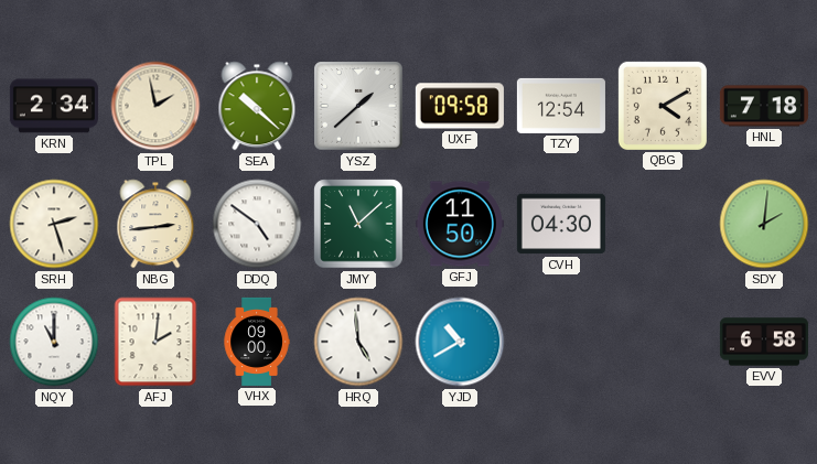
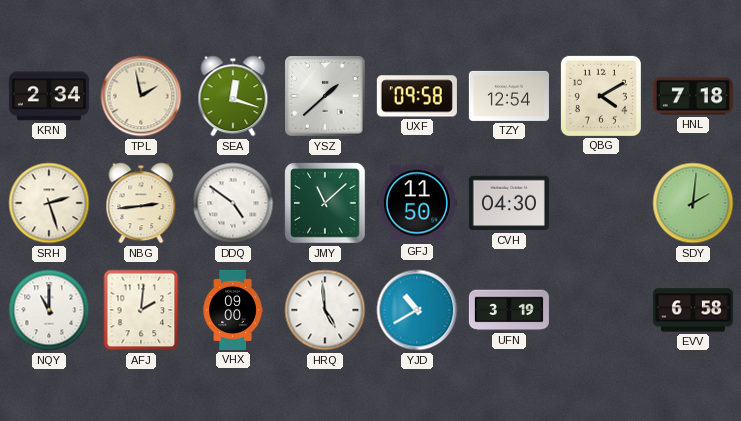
SEA: 10:22 -> 12:18
UFN: none -> 3:19
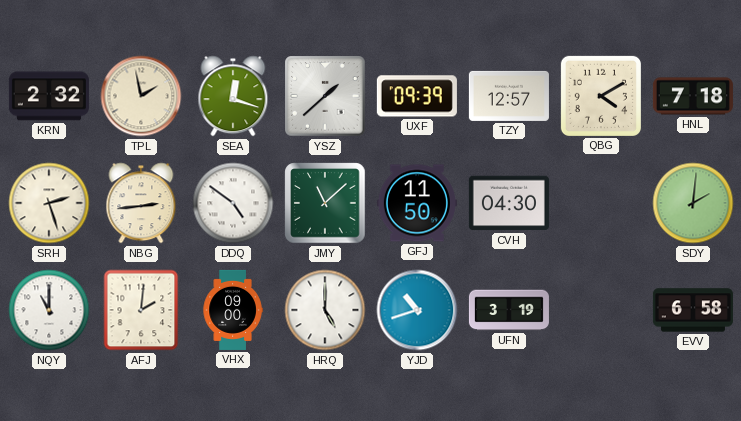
KRN: 2:34 -> 2:32
UXF: 09:58 -> 09:39
TZY: 12:54 -> 12:57
HRQ: 4:59 -> 5:00
YJD: 10:40 -> 10:42
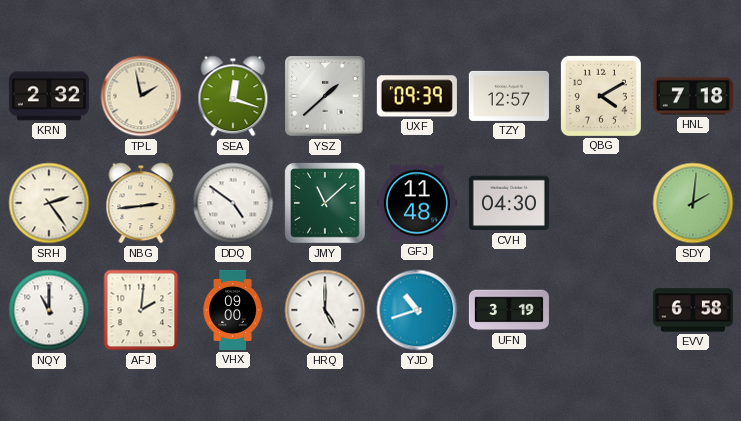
SRH: 2:27 -> 2:24
GFJ: 11:50 -> 11:48
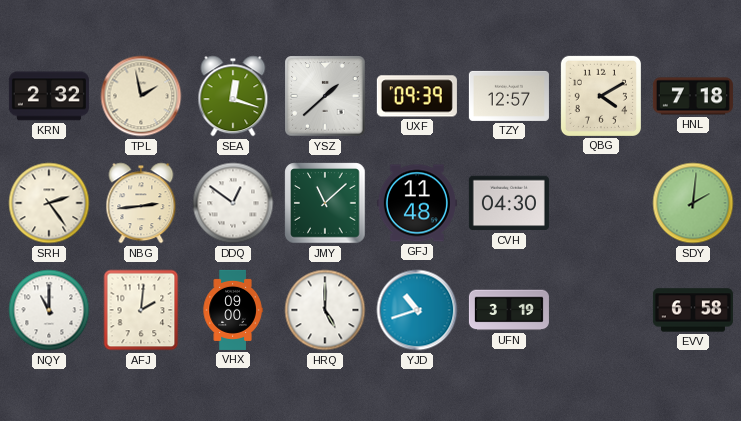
DDQ: 4:51 -> 12:51
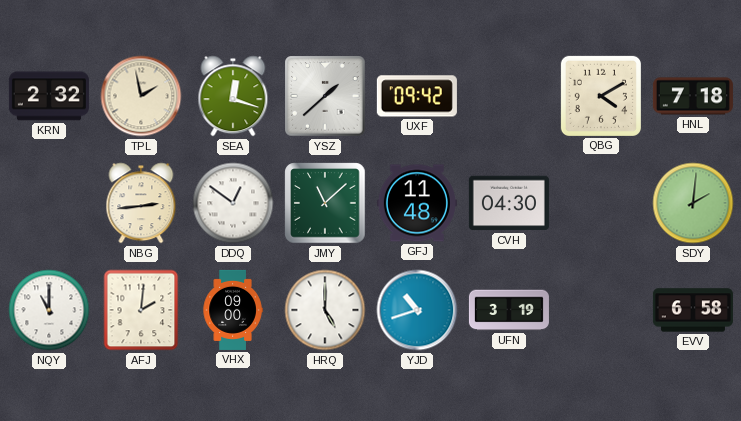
UXF: 09:39 -> 09:42
TZY: 12:57 -> none
SRH: 2:24 -> none
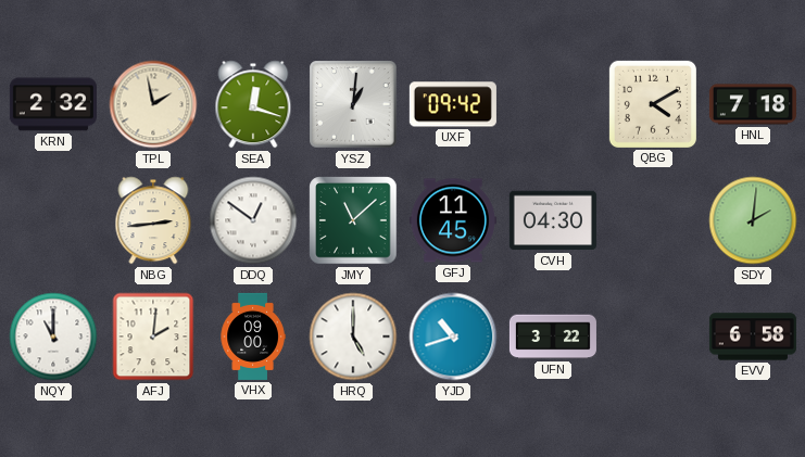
YSZ: 1:38 -> 1:01
GFJ: 11:48 -> 11:45
UFN: 3:19 -> 3:22
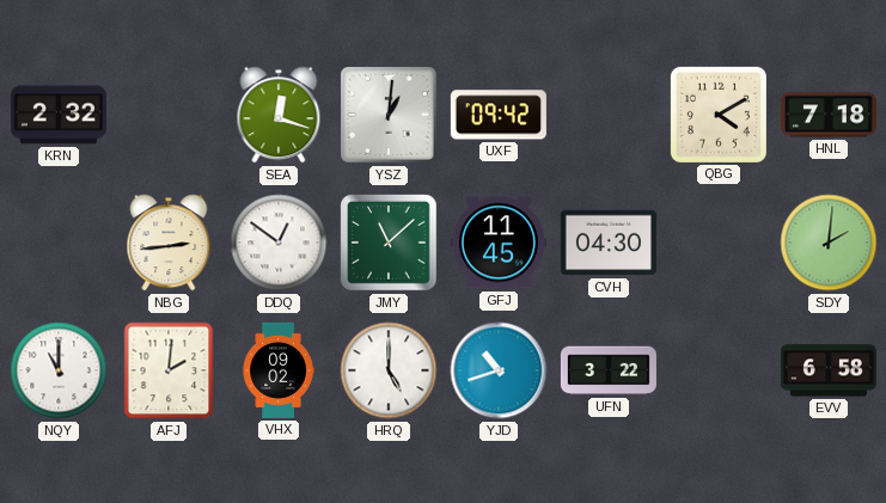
TPL: 1:58 -> none
VHX: 09:00 -> 09:02
